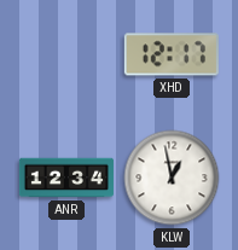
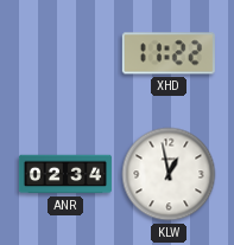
XHD: 12:17 -> 11:22
ANR: 12:34 -> 02:34
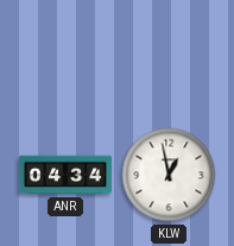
XHD: 11:22 -> none
ANR: 02:34 -> 04:34
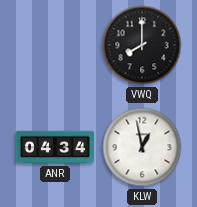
VWQ: none -> 8:00
